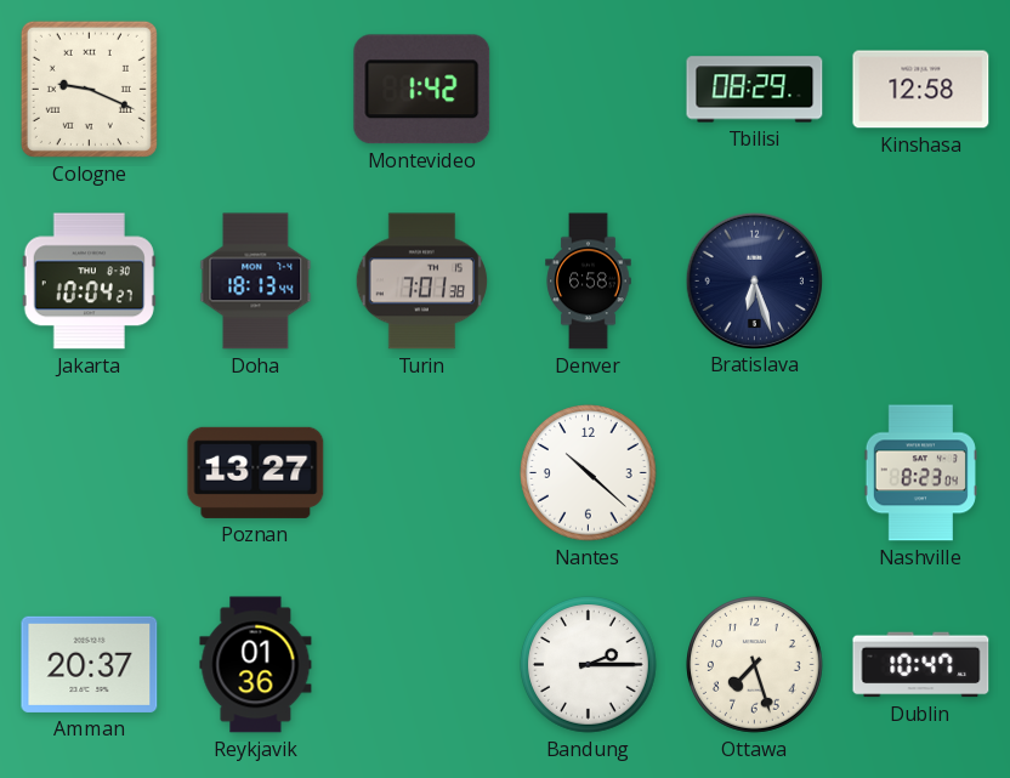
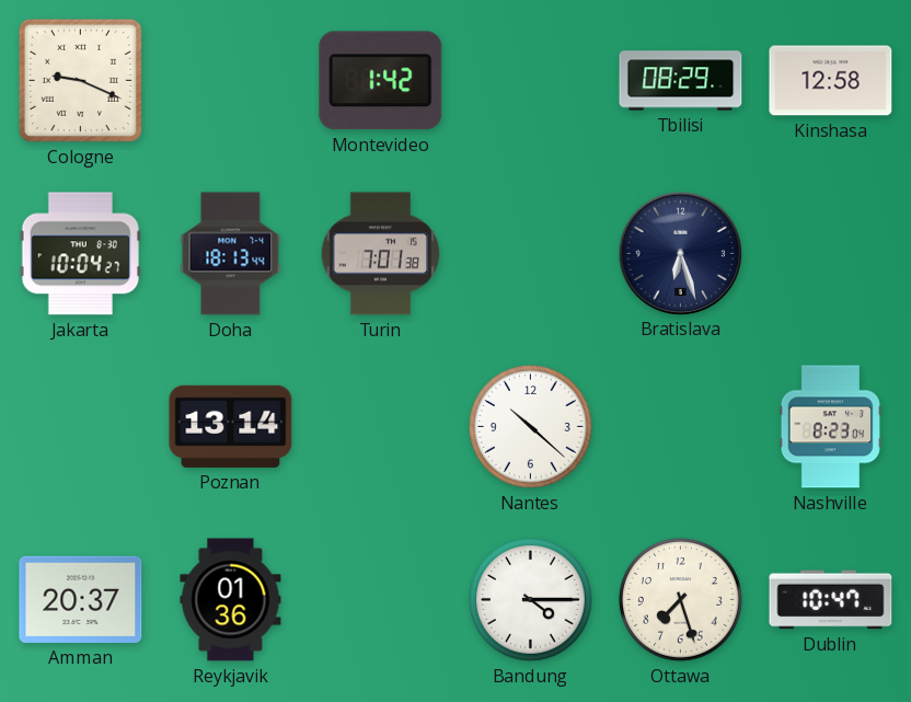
Denver: 6:58 -> none
Poznan: 13:27 -> 13:14
Bandung: 2:15 -> 4:15
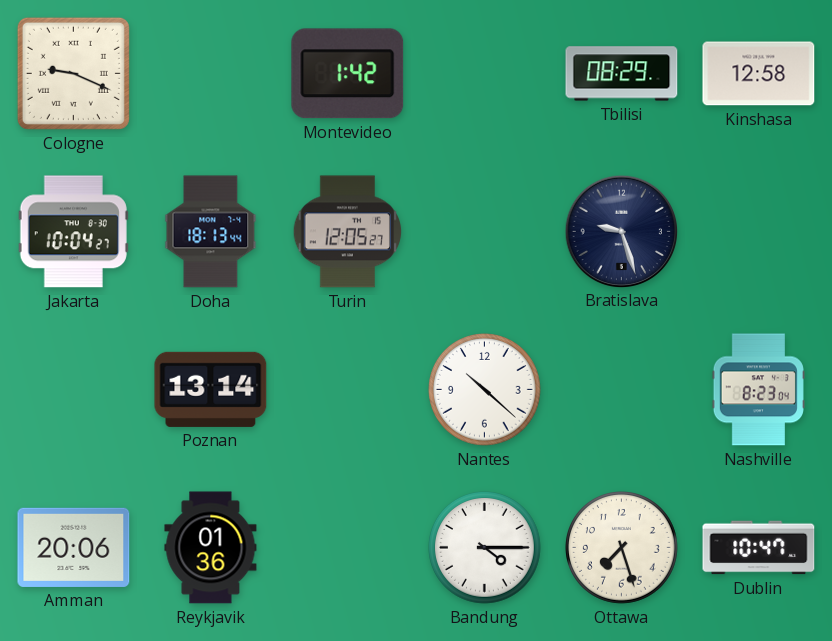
Turin: 7:01 -> 12:05
Bratislava: 6:27 -> 9:27
Amman: 20:37 -> 20:06
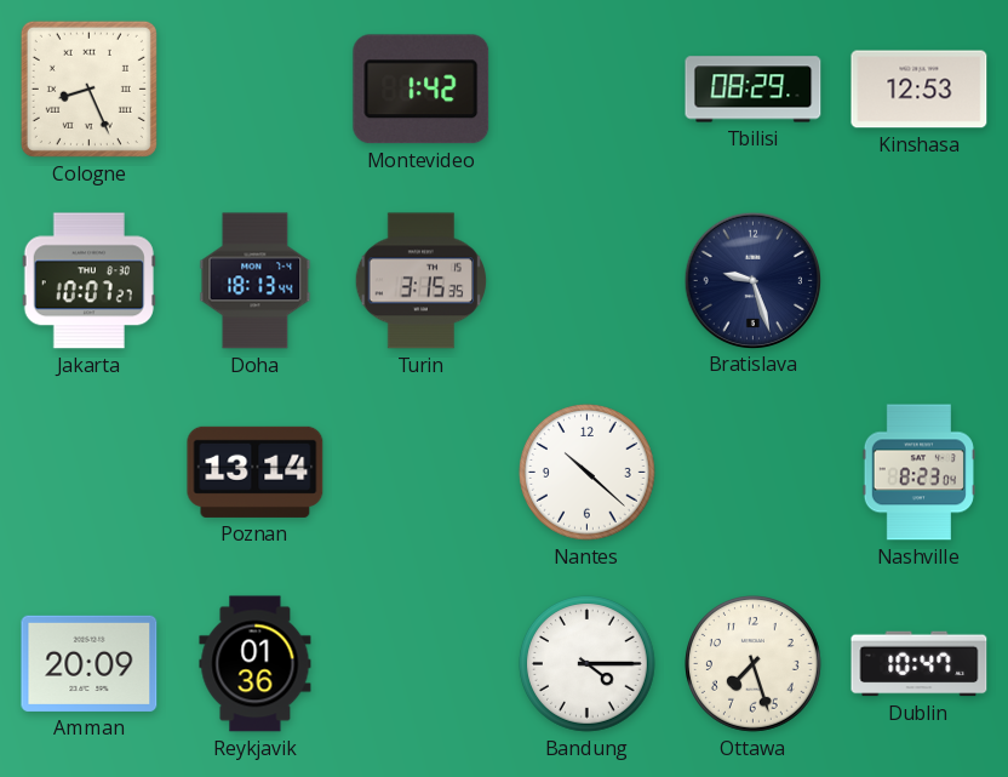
Cologne: 9:19 -> 8:26
Kinshasa: 12:58 -> 12:53
Jakarta: 10:04 -> 10:07
Turin: 12:05 -> 3:15
Amman: 20:06 -> 20:09
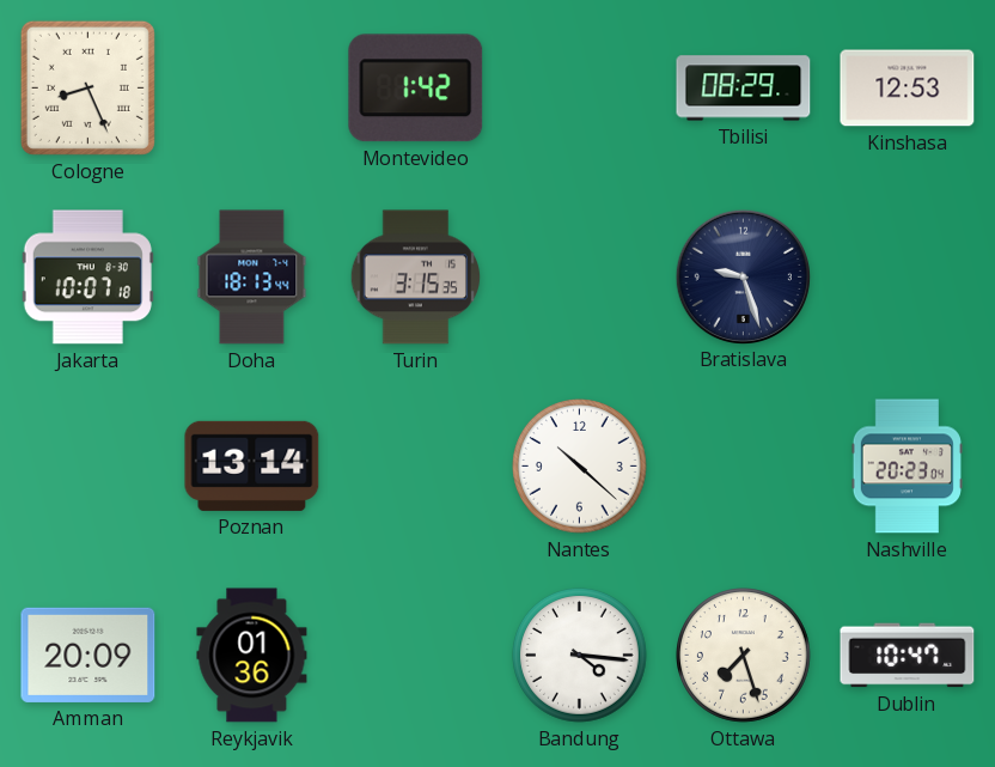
Jakarta: 10:07:27 -> 10:07:18
Nashville: 8:23 -> 20:23
Bandung: 4:15 -> 4:16
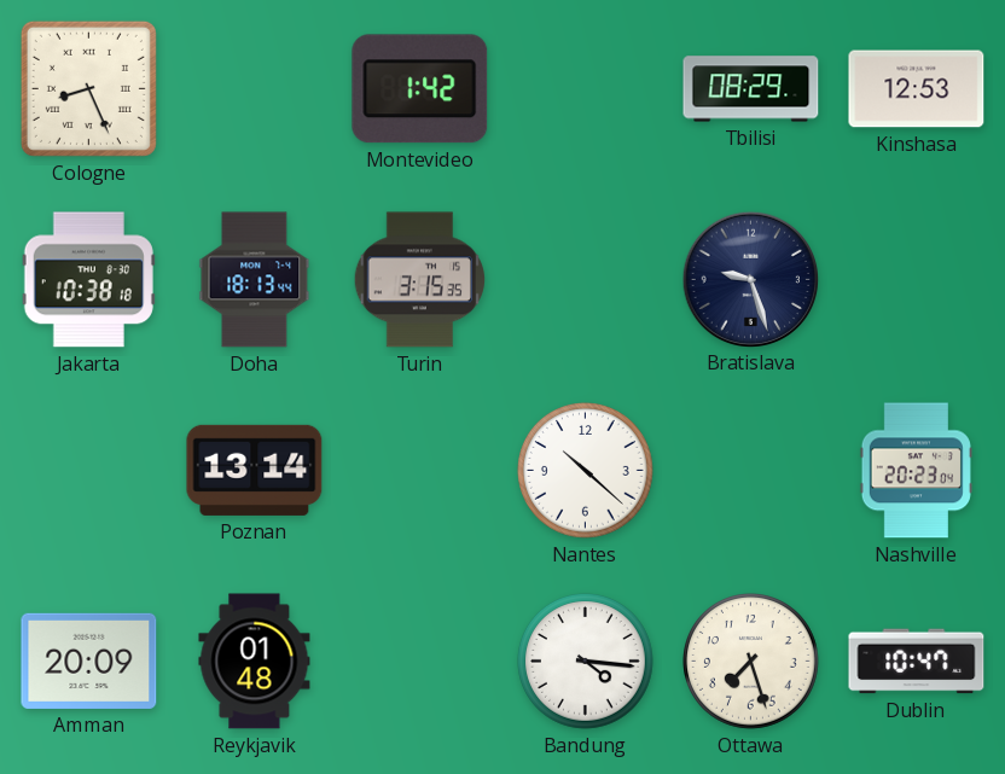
Jakarta: 10:07 -> 10:38
Reykjavik: 01:36 -> 01:48
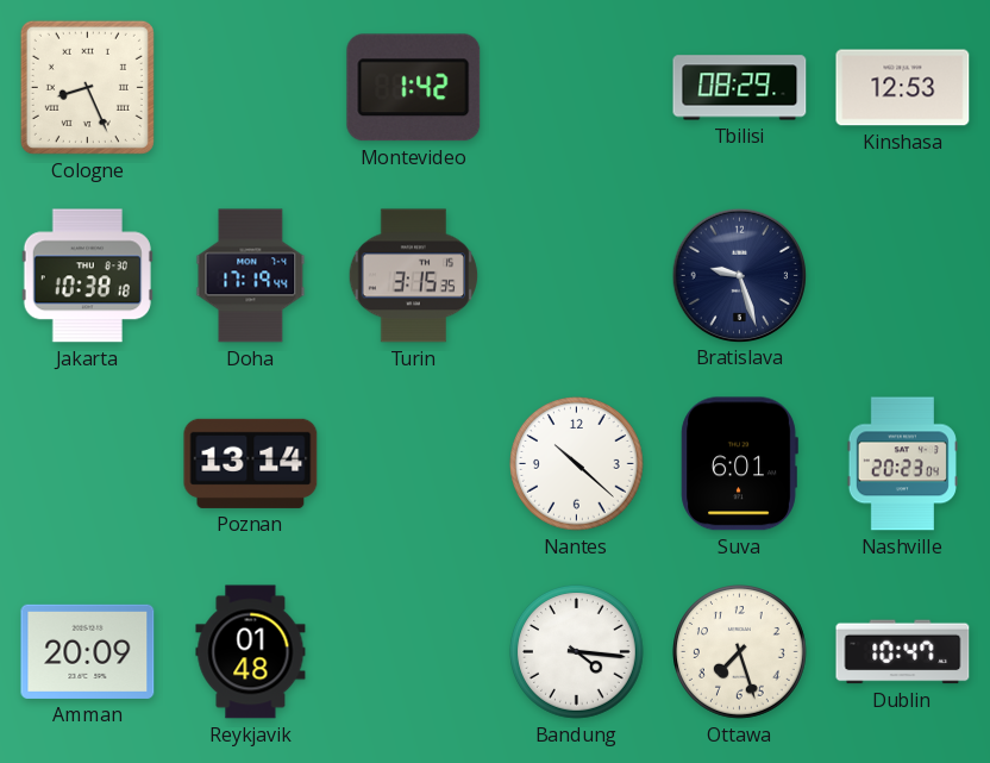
Doha: 18:13 -> 17:19
Suva: none -> 6:01
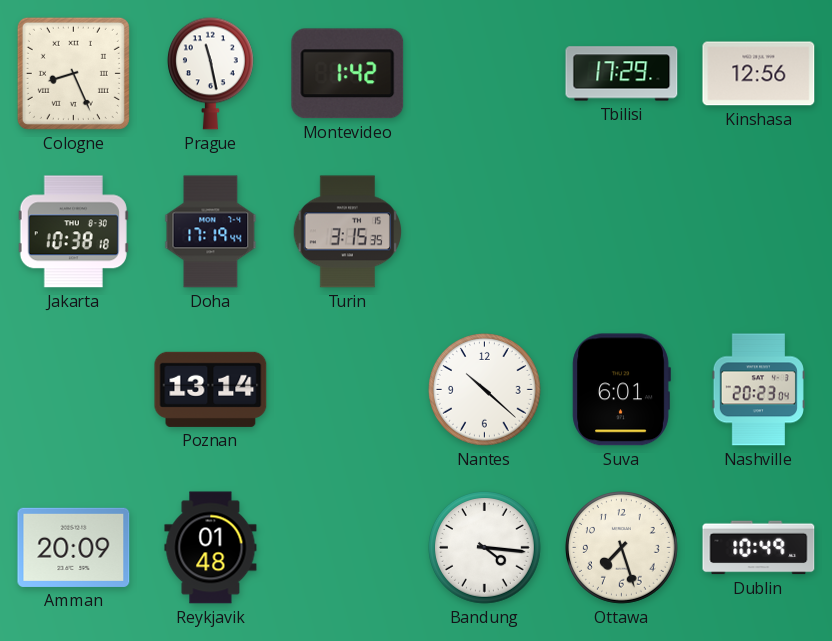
Prague: none -> 11:28
Tbilisi: 08:29 -> 17:29
Kinshasa: 12:53 -> 12:56
Bratislava: 9:27 -> none
Dublin: 10:47 -> 10:49
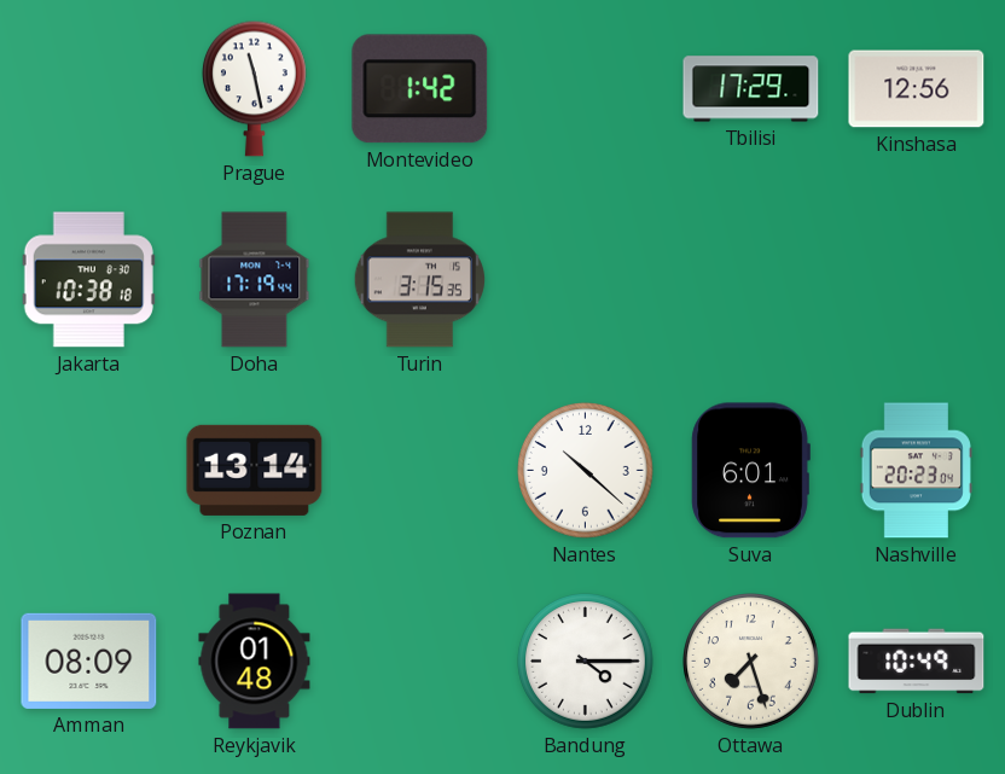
Cologne: 8:26 -> none
Amman: 20:09 -> 08:09
Bandung: 4:16 -> 4:15
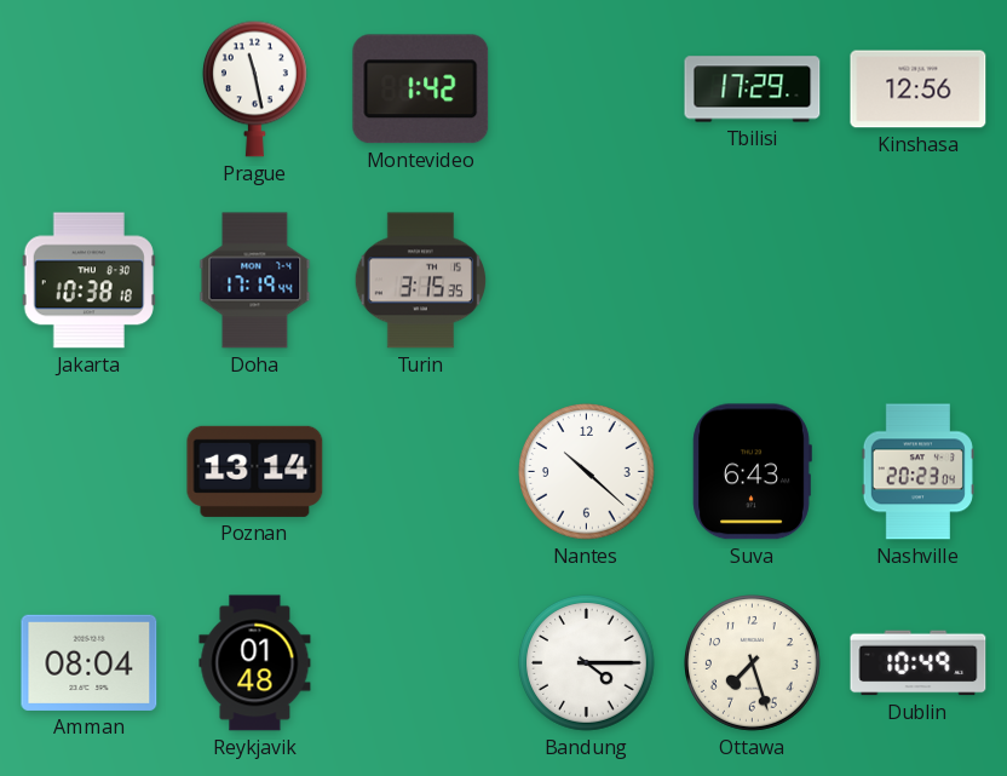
Suva: 6:01 -> 6:43
Amman: 08:09 -> 08:04
